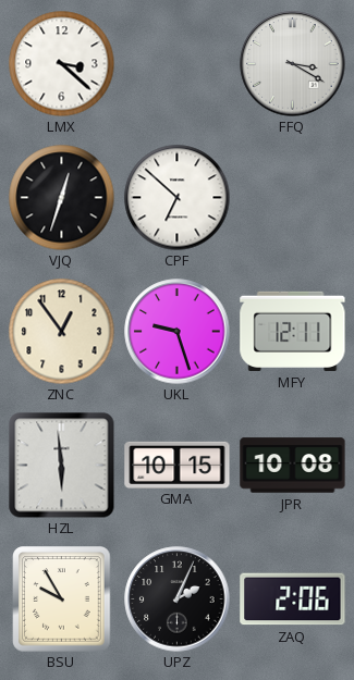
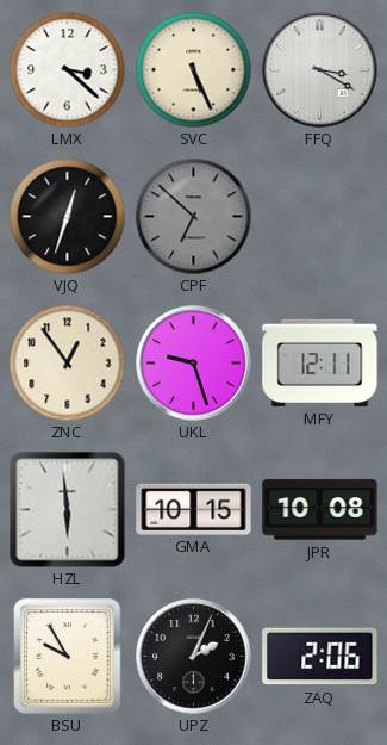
SVC: none -> 5:26
CPF dial: white -> grey
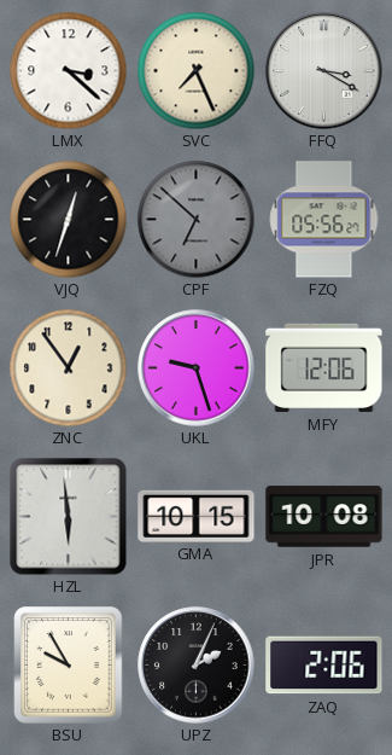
SVC: 5:26 -> 7:26
FZQ: none -> 05:56
MFY: 12:11 -> 12:06
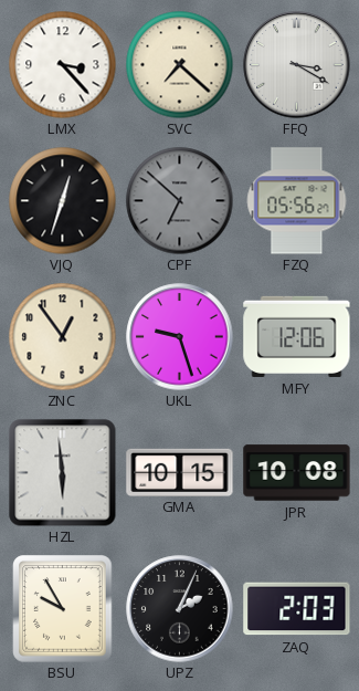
LMX: 3:22 -> 3:23
SVC: 7:26 -> 7:22
ZAQ: 2:06 -> 2:03
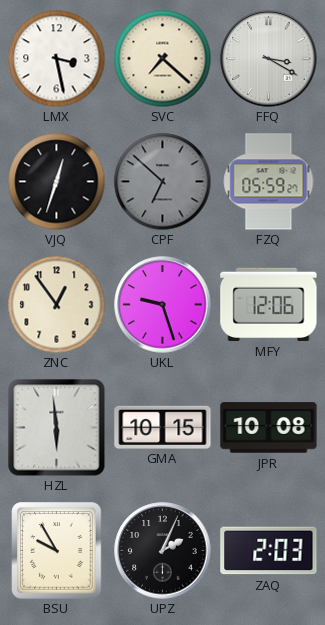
LMX: 3:23 -> 3:28
FZQ: 05:56 -> 05:59
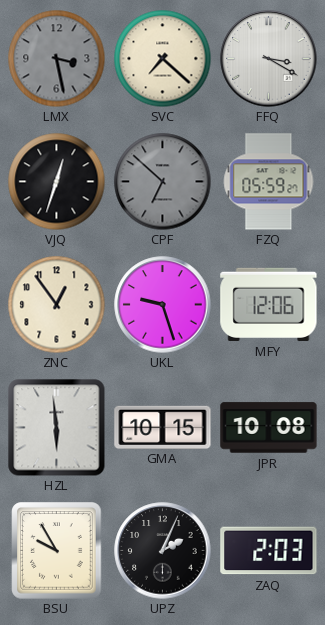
LMX dial: white -> grey
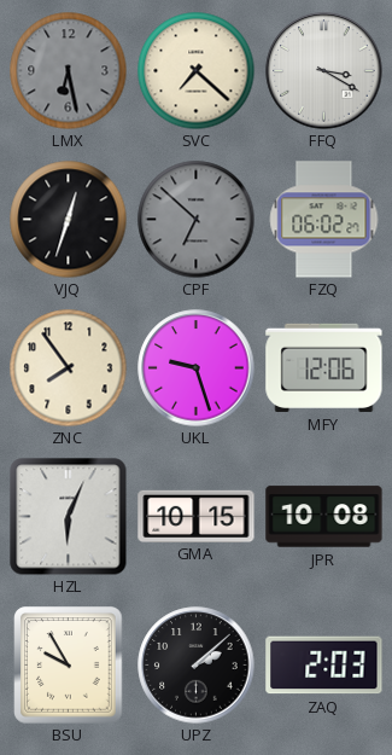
LMX: 3:28 -> 6:28
FZQ: 05:59 -> 06:02
ZNC: 12:54 -> 7:54
HZL: 5:59 -> 6:04
UPZ: 2:04 -> 2:08
